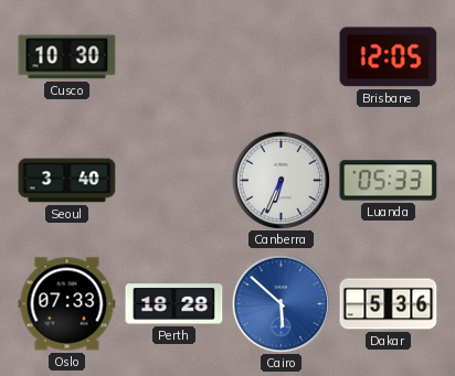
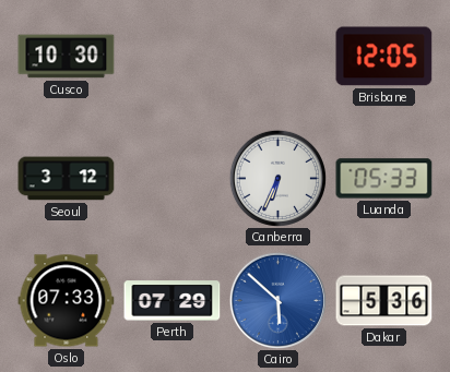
Seoul: 3:40 -> 3:12
Perth: 18:28 -> 07:29
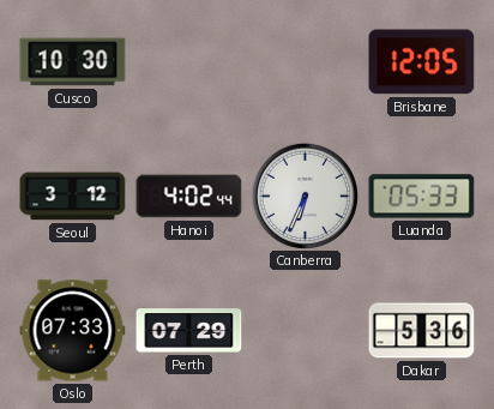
Hanoi: none -> 4:02
Cairo: 5:52 -> none
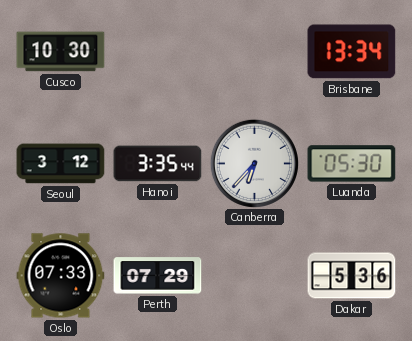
Brisbane: 12:05 -> 13:34
Hanoi: 4:02 -> 3:35
Canberra: 6:34 -> 6:37
Luanda: 05:33 -> 05:30
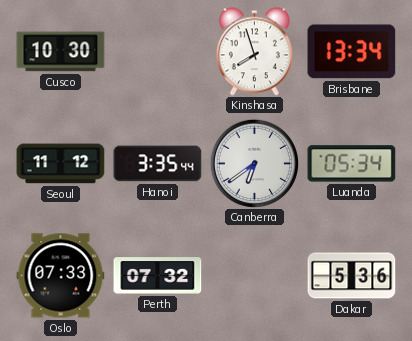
Kinshasa: none -> 7:57
Seoul: 3:12 -> 11:12
Canberra: 6:37 -> 6:39
Luanda: 05:30 -> 05:34
Perth: 07:29 -> 07:32
